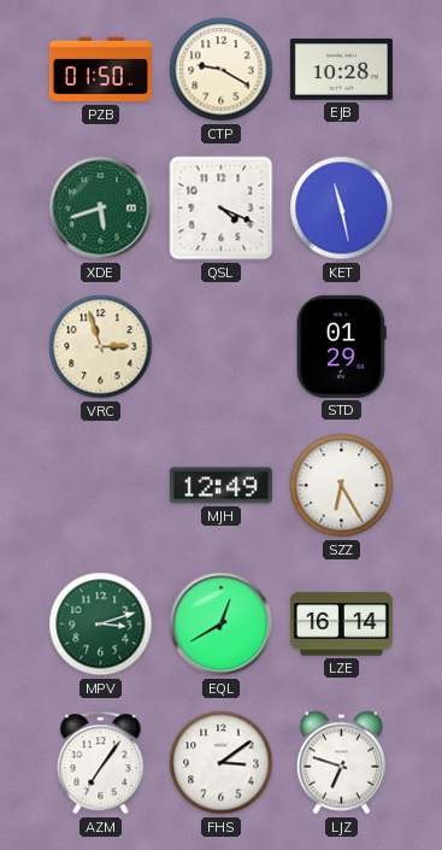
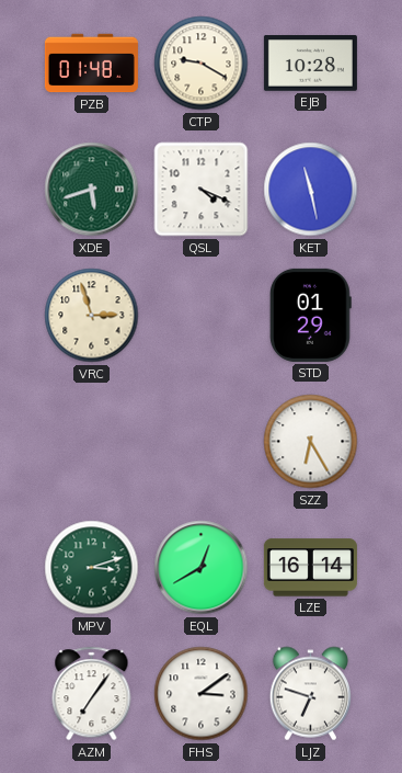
PZB: 01:50 -> 01:48
MJH: 12:49 -> none
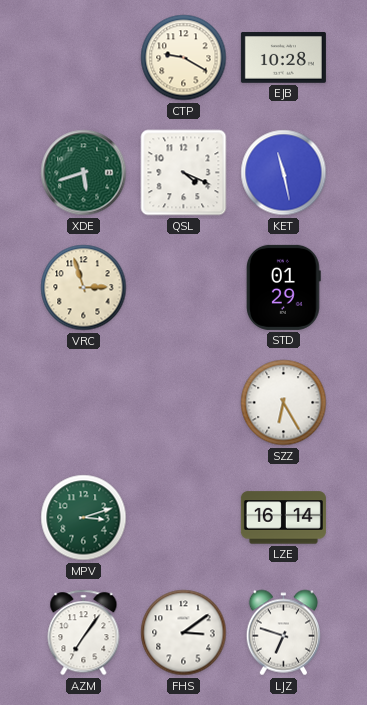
PZB: 01:48 -> none
EQL: 12:40 -> none
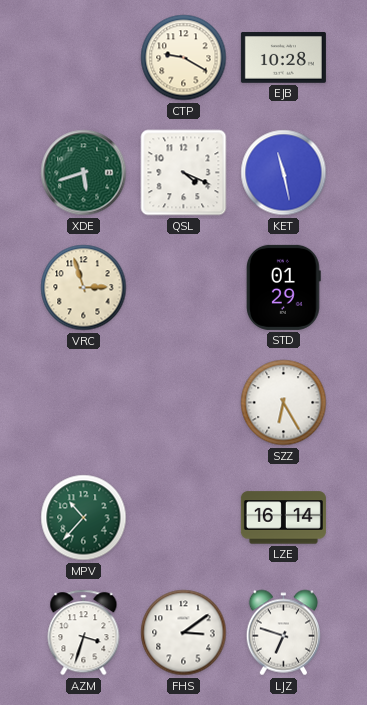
MPV: 3:12 -> 10:37
AZM: 7:06 -> 3:33
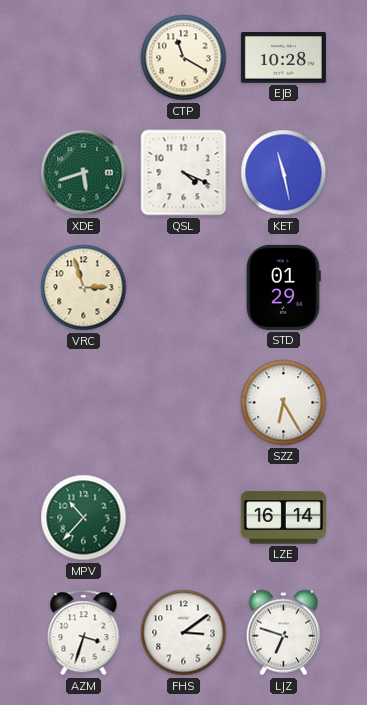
CTP: 9:20 -> 11:20
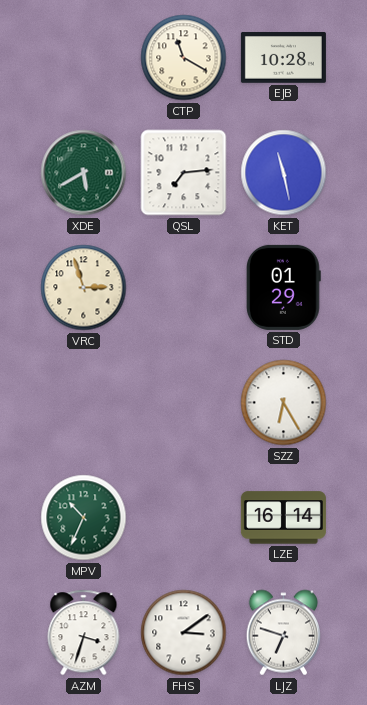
XDE: 5:42 -> 5:40
QSL: 4:19 -> 7:14
MPV: 10:37 -> 10:34
